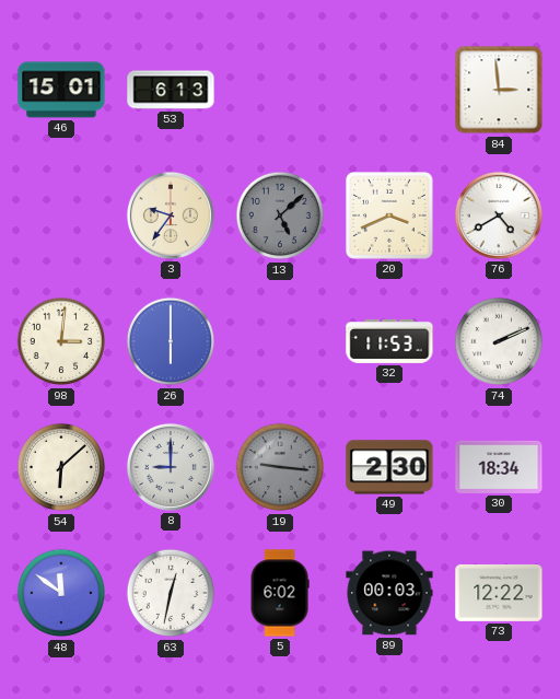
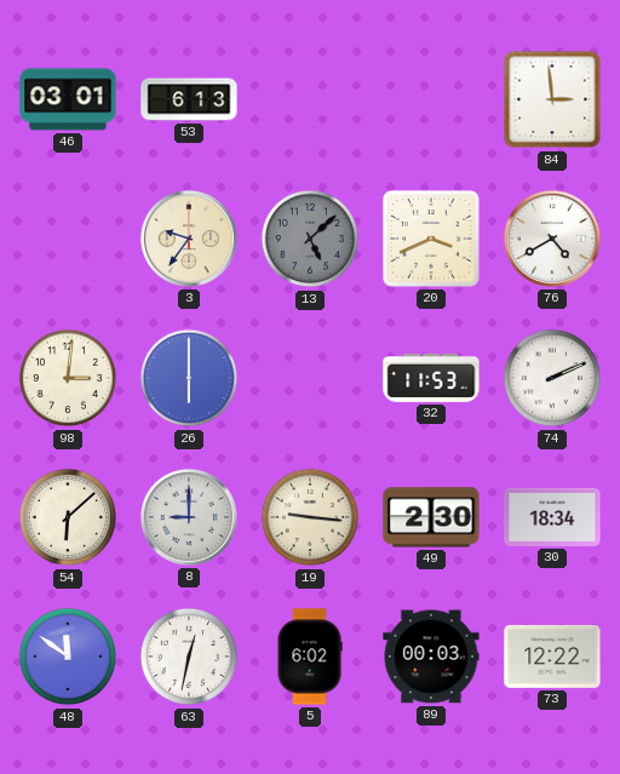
46: 15:01 -> 03:01
19 dial: grey -> cream
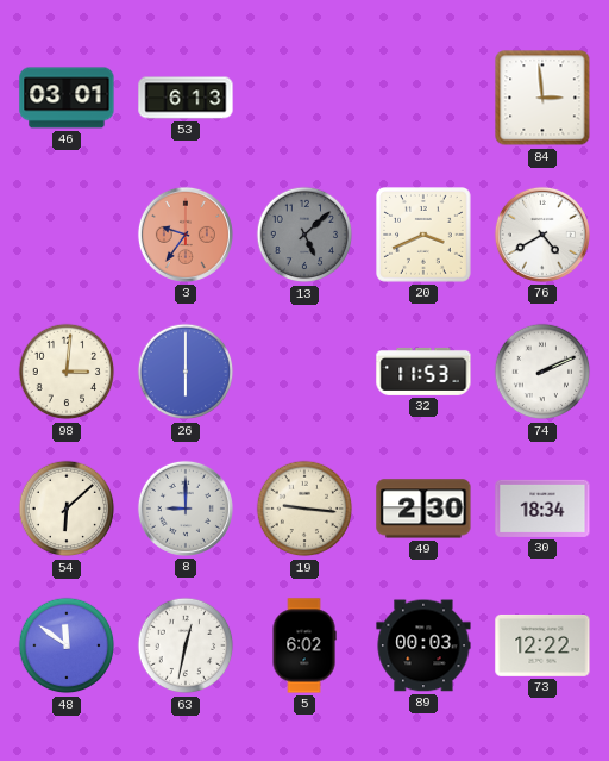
3 dial: cream -> salmon
